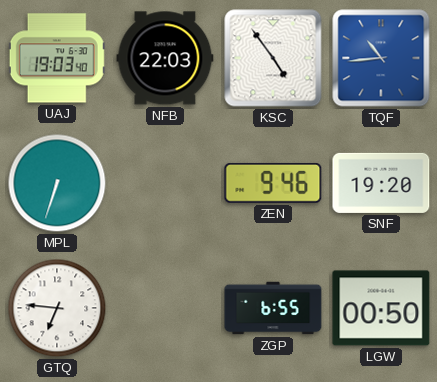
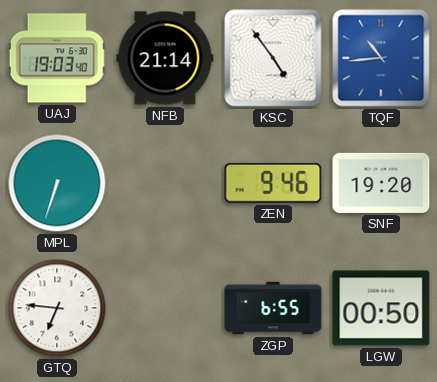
NFB: 22:03 -> 21:14
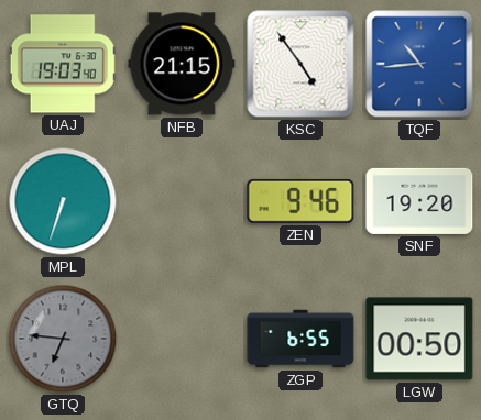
NFB: 21:14 -> 21:15
GTQ dial: white -> grey
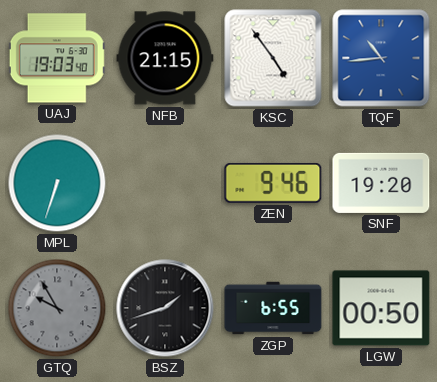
GTQ: 6:46 -> 9:55
BSZ: none -> 1:42
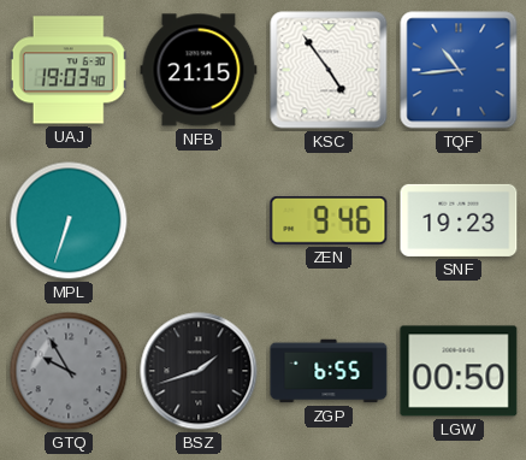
SNF: 19:20 -> 19:23
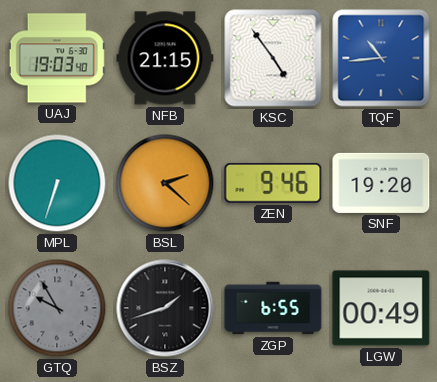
BSL: none -> 2:22
SNF: 19:23 -> 19:20
LGW: 00:50 -> 00:49
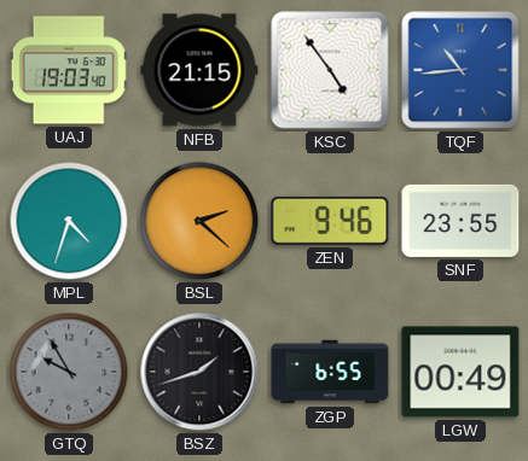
MPL: 6:33 -> 4:33
SNF: 19:20 -> 23:55
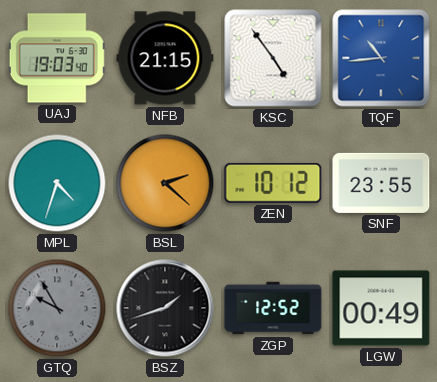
ZEN: 9:46 -> 10:12
ZGP: 6:55 -> 12:52
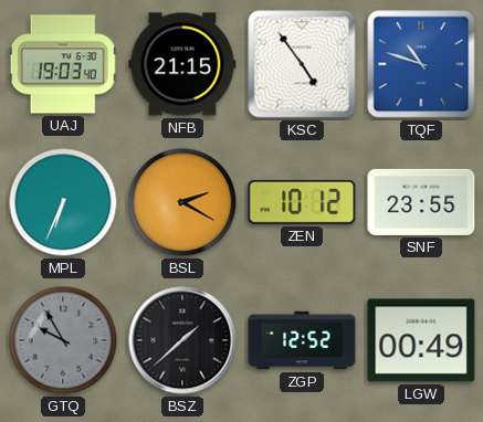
TQF: 10:44 -> 10:48
MPL: 4:33 -> 6:34
BSL: 2:22 -> 2:20
BSZ: 1:42 -> 1:38
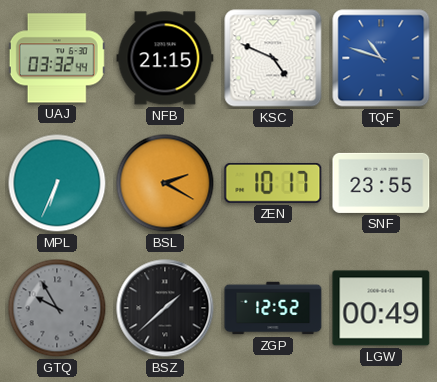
UAJ: 19:03 -> 03:32
KSC: 4:54 -> 4:49
ZEN: 10:12 -> 10:17
